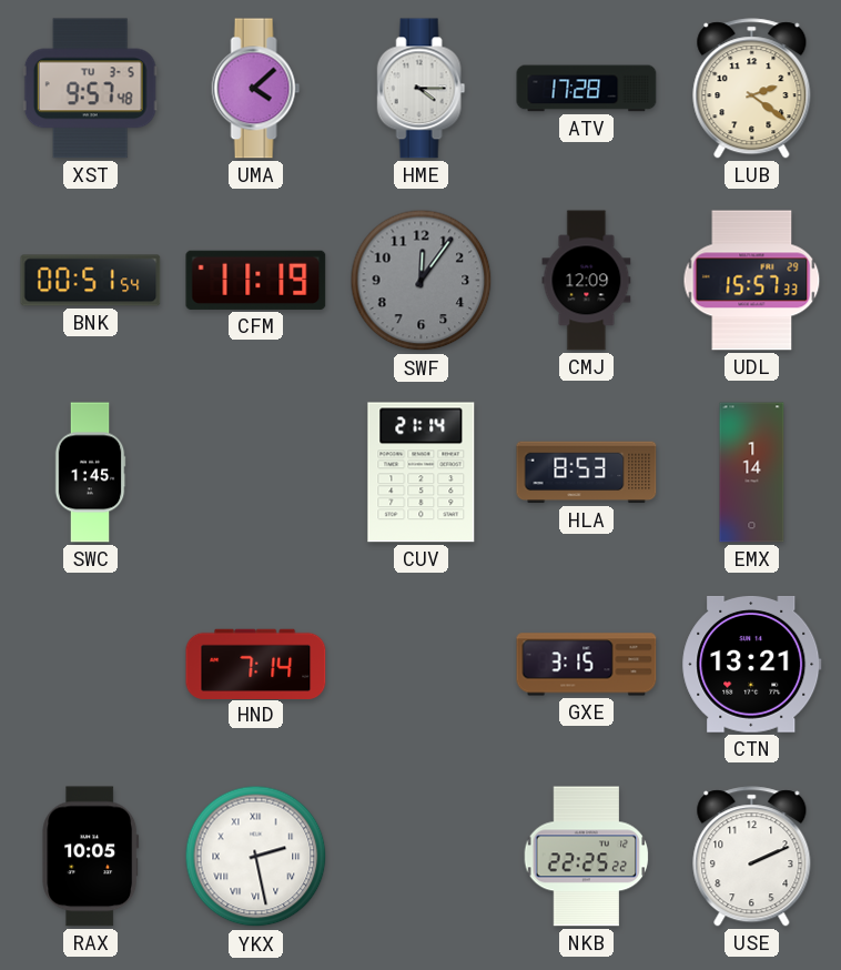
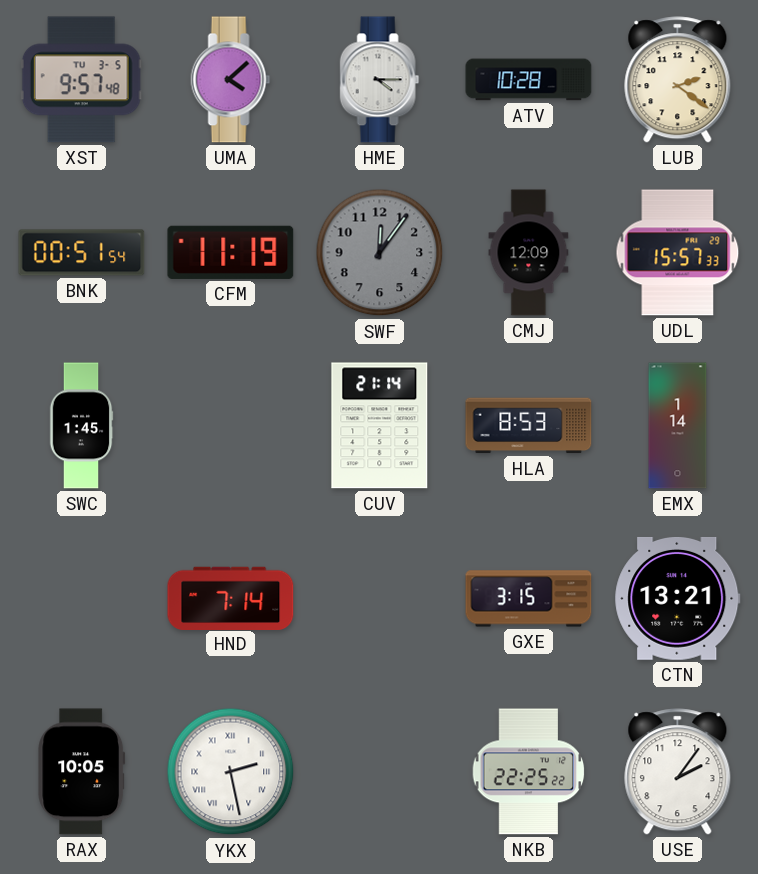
ATV: 17:28 -> 10:28
USE: 2:11 -> 2:06
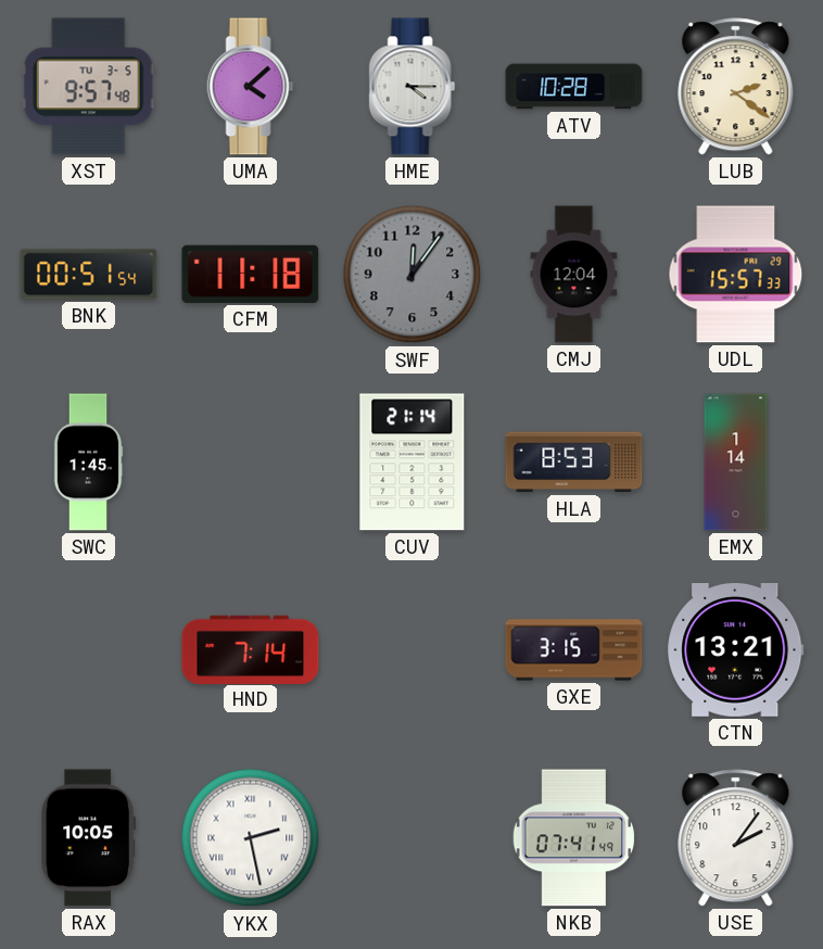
CFM: 11:19 -> 11:18
CMJ: 12:09 -> 12:04
NKB: 22:25 -> 07:41
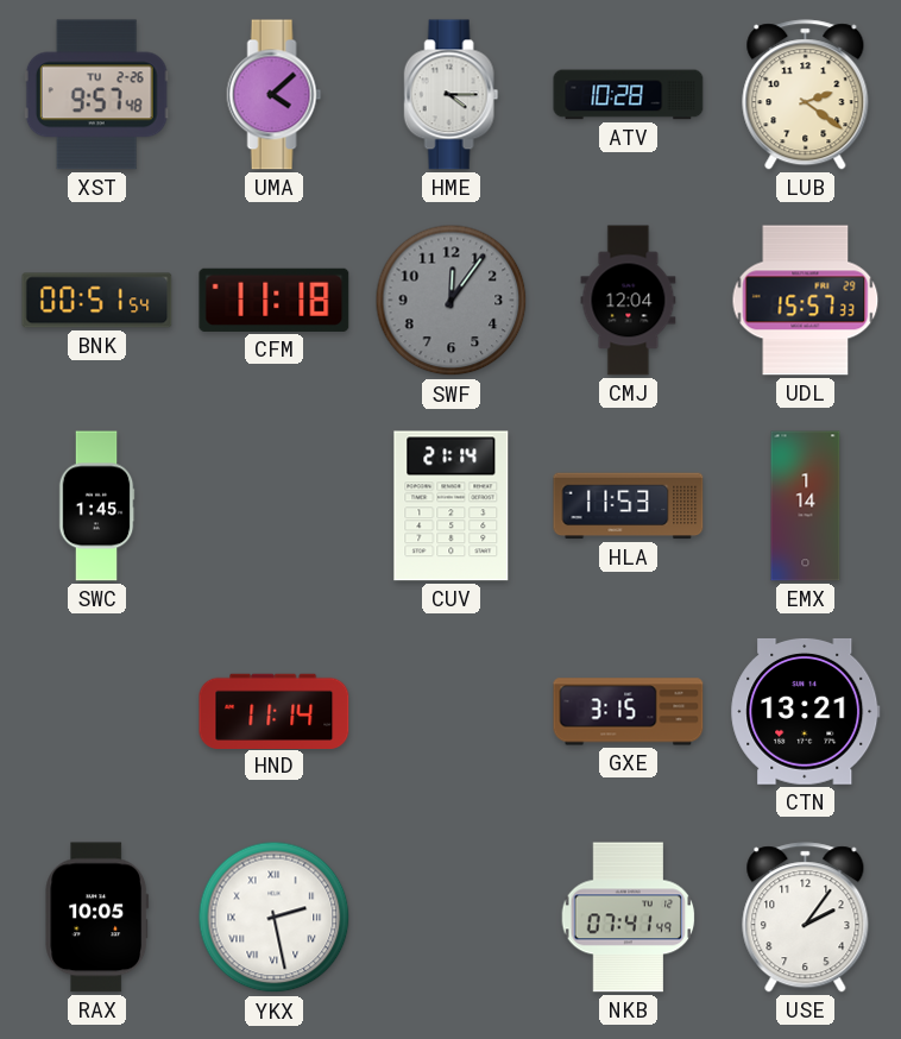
XST date: TU 3-5 -> TU 2-26
HLA: 8:53 -> 11:53
HND: 7:14 -> 11:14
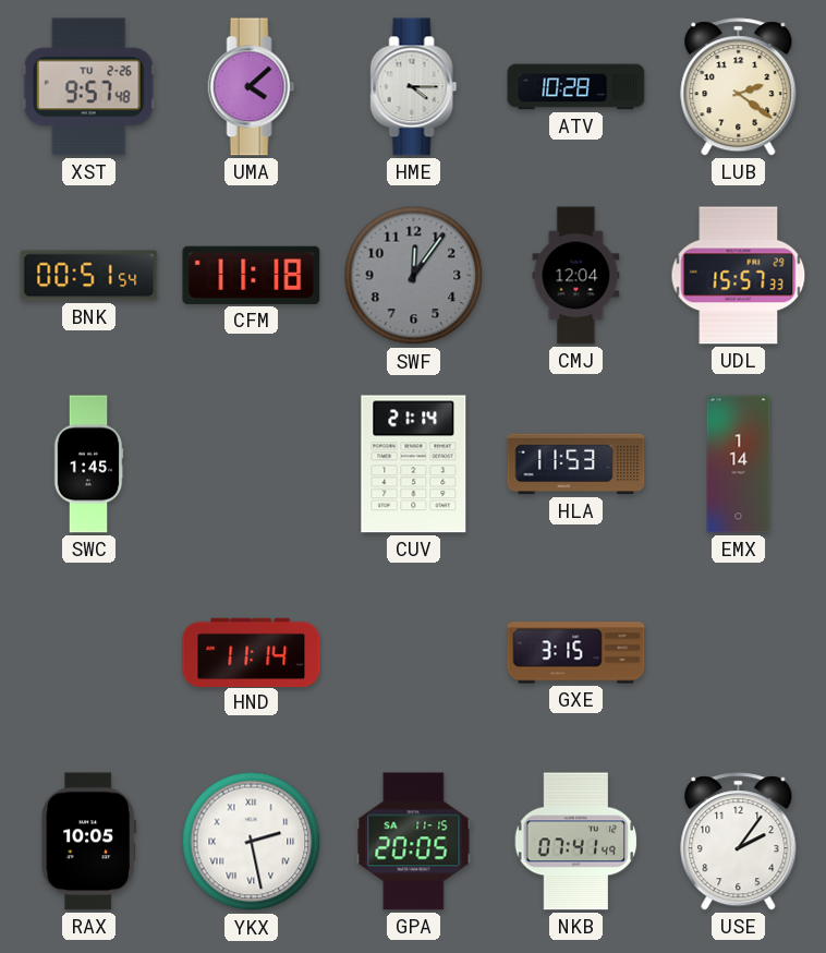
CTN: 13:21 -> none
GPA: none -> 20:05
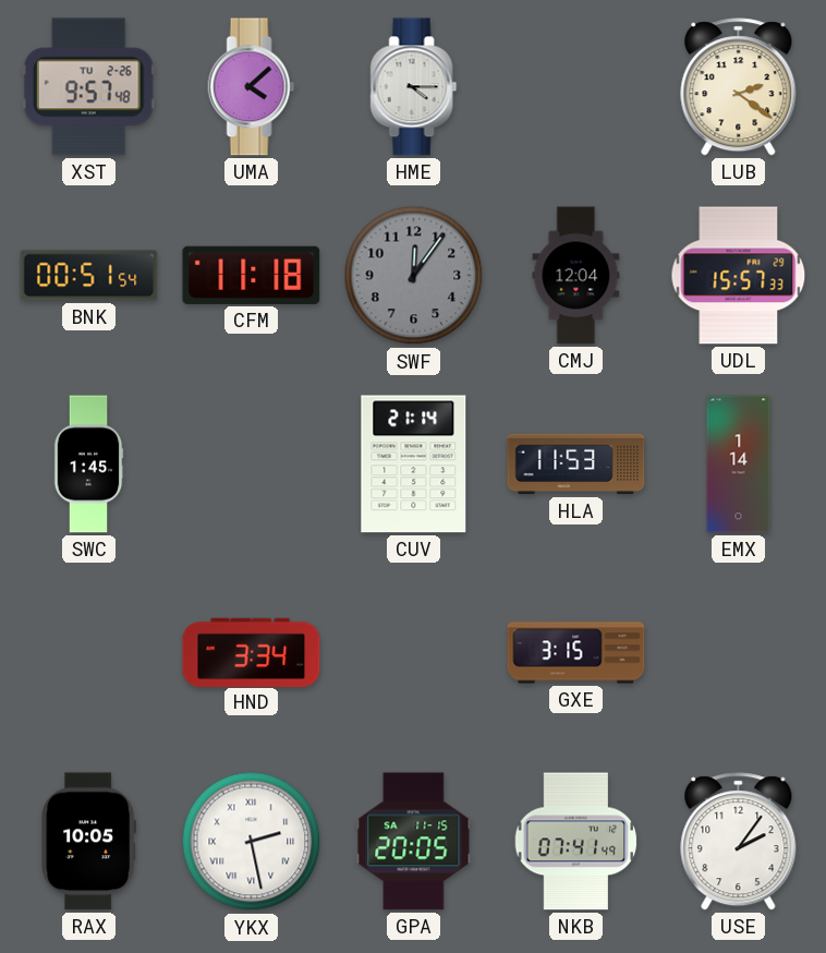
ATV: 10:28 -> none
HND: 11:14 -> 3:34
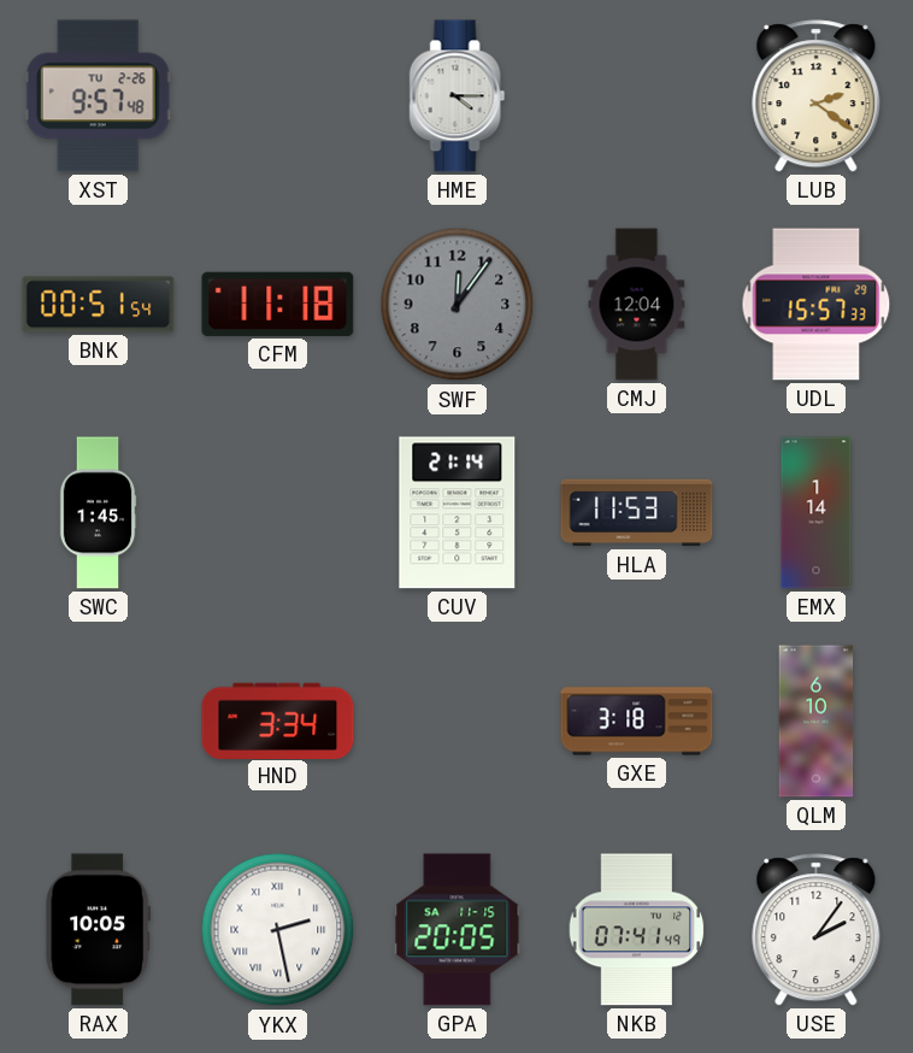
UMA: 4:08 -> none
GXE: 3:15 -> 3:18
QLM: none -> 6:10
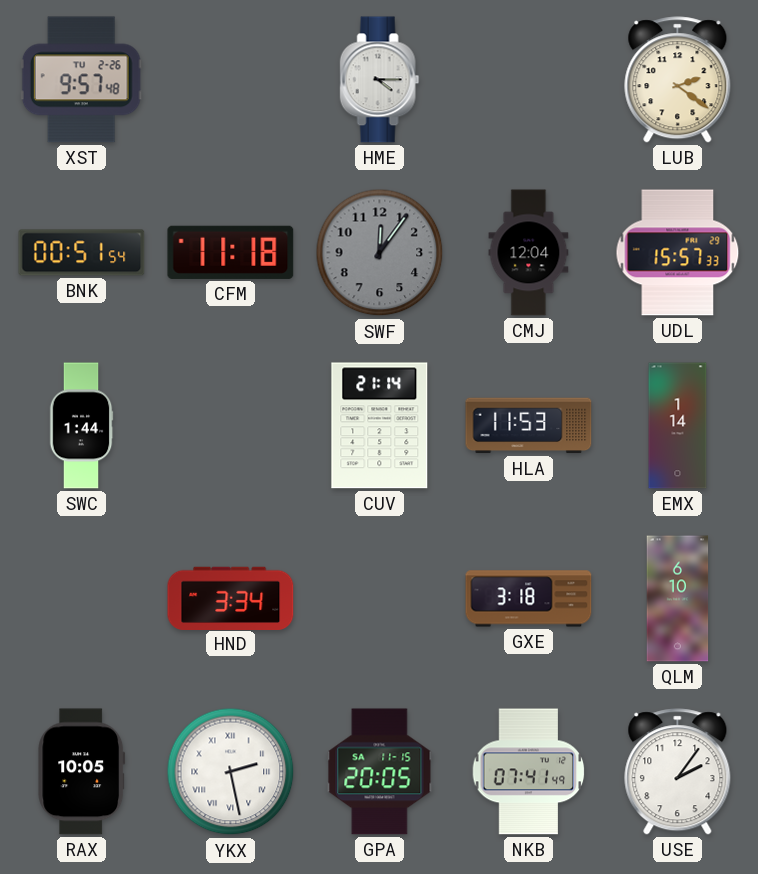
SWC: 1:45 -> 1:44
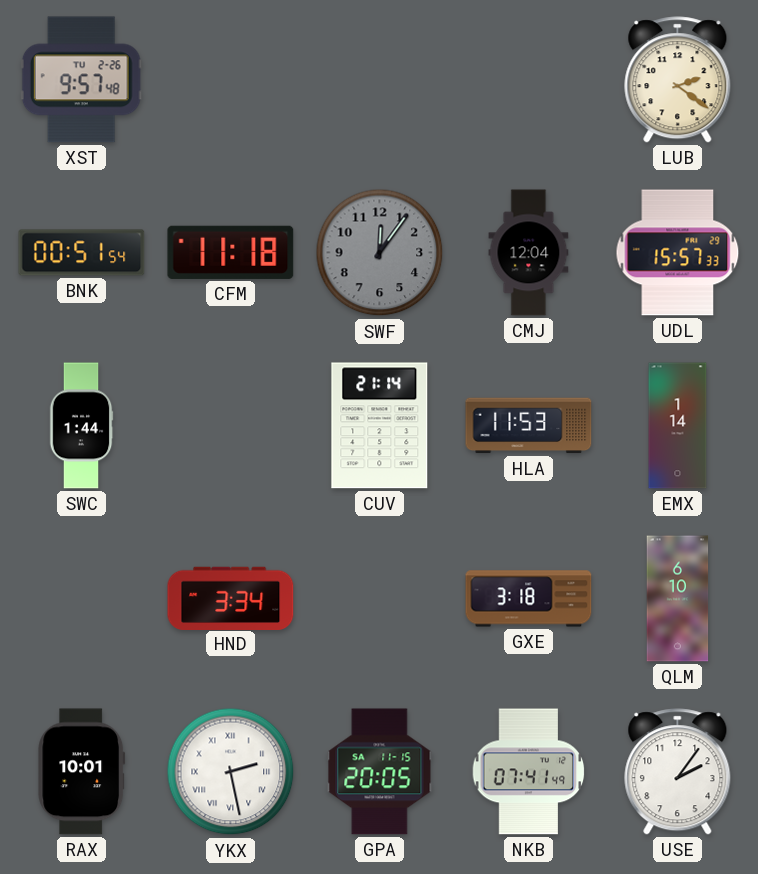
HME: 4:15 -> none
RAX: 10:05 -> 10:01
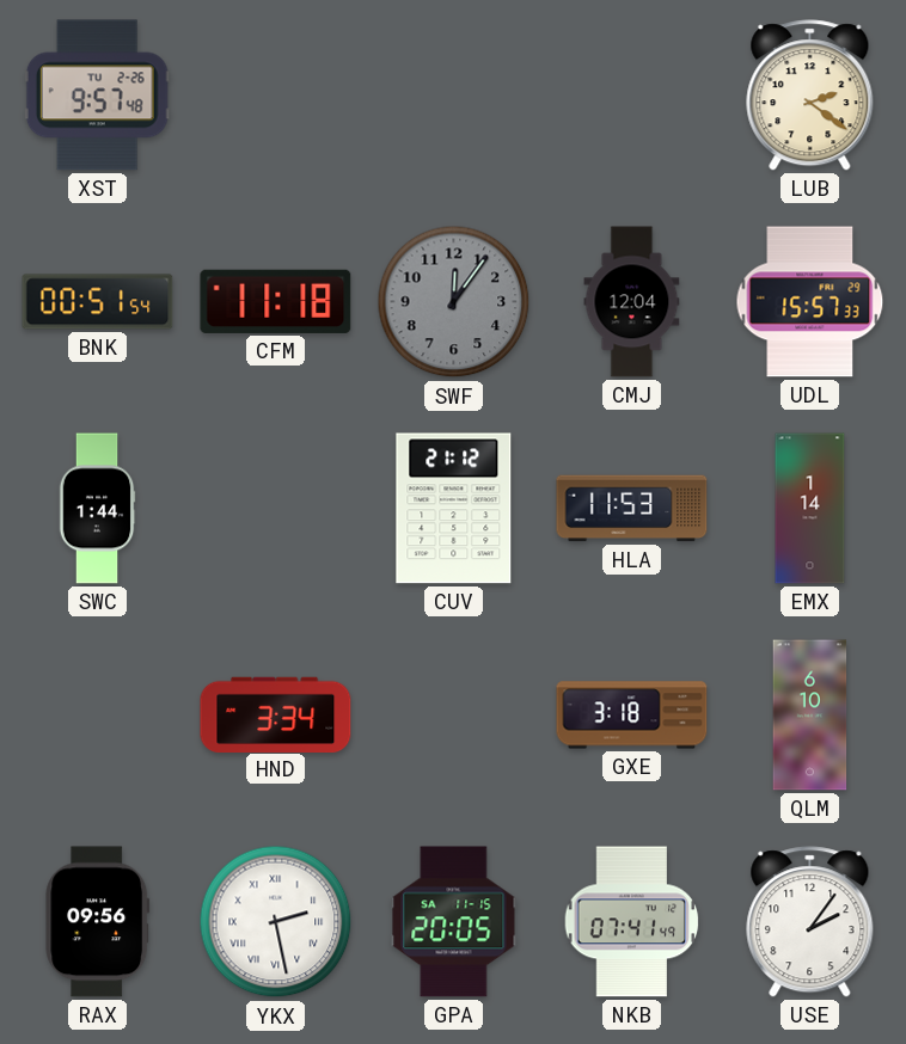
CUV: 21:14 -> 21:12
RAX: 10:01 -> 09:56
